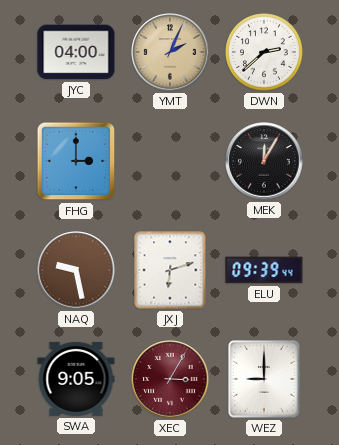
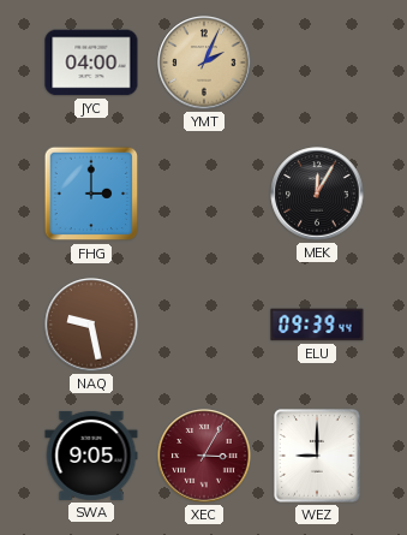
DWN: 2:38 -> none
JXJ: 6:12 -> none
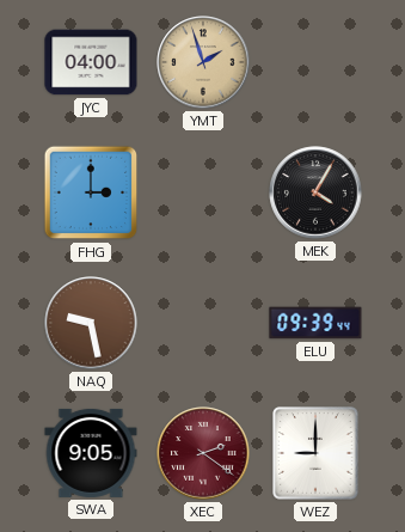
YMT: 2:04 -> 1:57
MEK: 12:05 -> 4:05
XEC: 3:05 -> 2:21
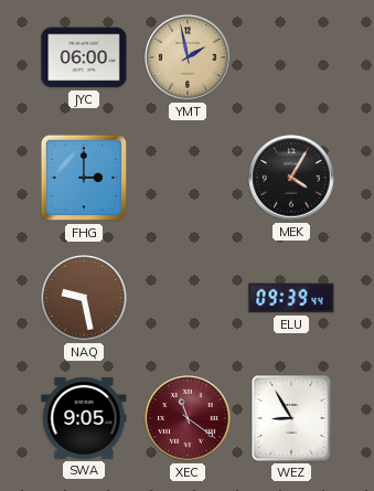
JYC: 04:00 -> 06:00
YMT: 1:57 -> 1:58
XEC: 2:21 -> 11:21
WEZ: 9:00 -> 8:55
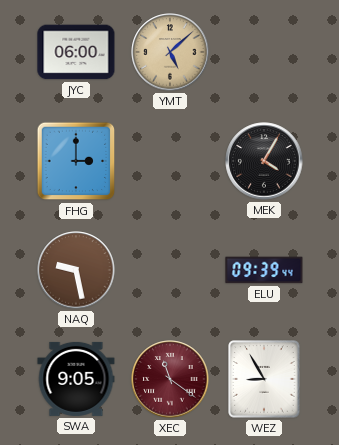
YMT: 1:58 -> 5:08
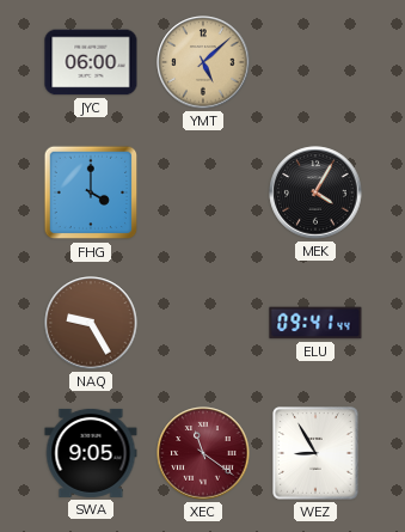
FHG: 3:00 -> 4:00
NAQ: 9:28 -> 9:25
ELU: 09:39 -> 09:41
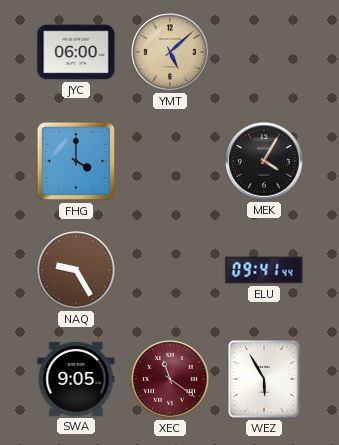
WEZ: 8:55 -> 5:55
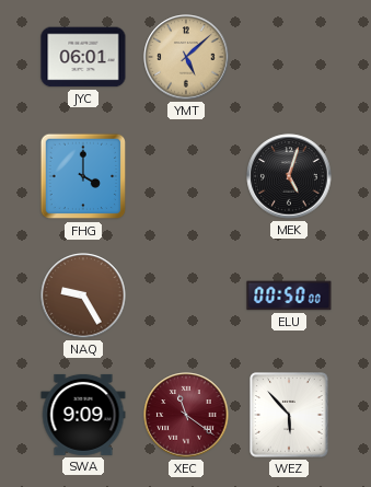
JYC: 06:00 -> 06:01
MEK: 4:05 -> 5:03
ELU: 09:41 -> 00:50
SWA: 9:05 -> 9:09
WEZ: 5:55 -> 5:53
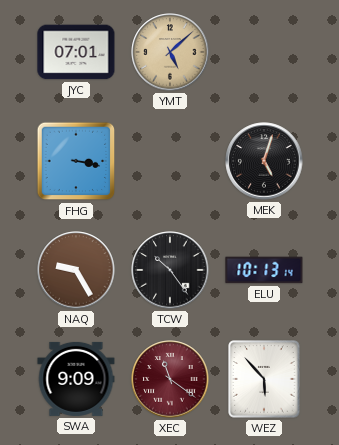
JYC: 06:01 -> 07:01
FHG: 4:00 -> 3:17
TCW: none -> 10:24
ELU: 00:50 -> 10:13
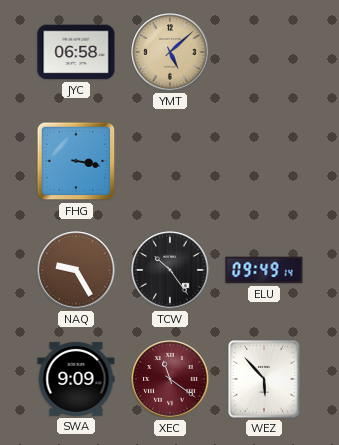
JYC: 07:01 -> 06:58
MEK: 5:03 -> none
ELU: 10:13 -> 09:49
